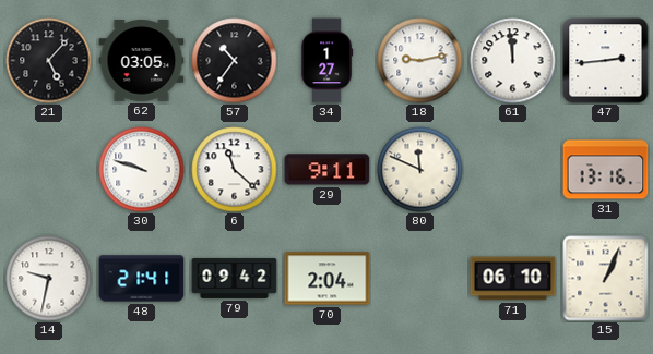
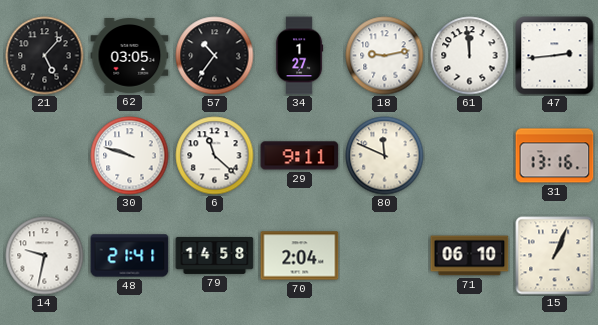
79: 09:42 -> 14:58
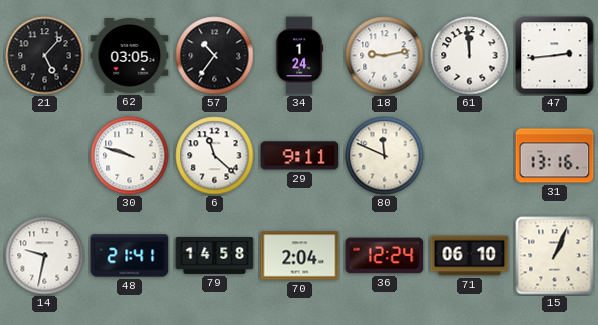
34: 1:27 -> 1:24
36: none -> 12:24
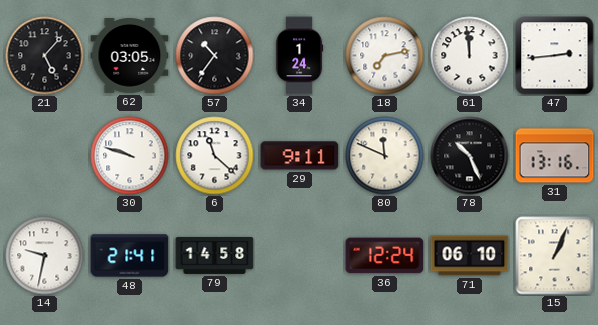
18: 9:13 -> 7:13
78: none -> 10:26
70: 2:04 -> none
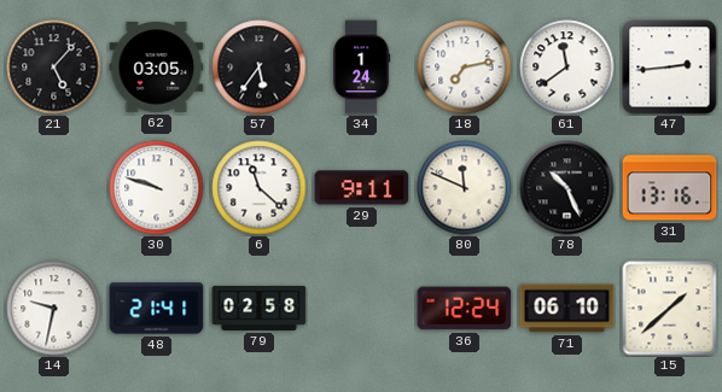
57: 10:36 -> 5:36
61: 11:59 -> 11:39
79: 14:58 -> 02:58
15: 1:04 -> 1:38
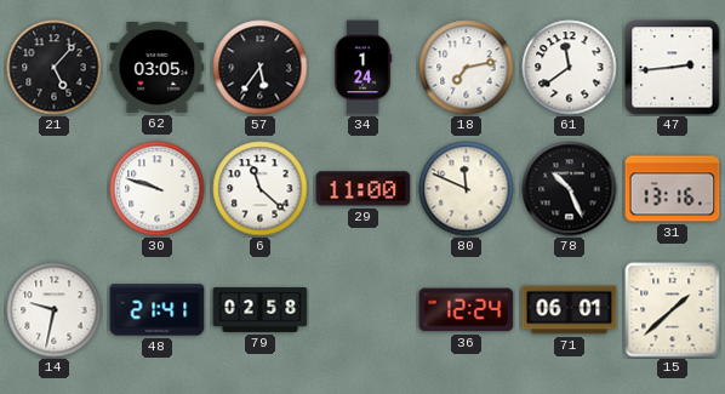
29: 9:11 -> 11:00
71: 06:10 -> 06:01
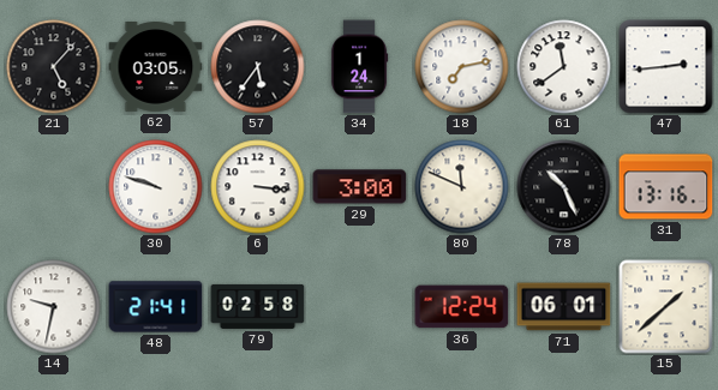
6: 11:22 -> 3:16
29: 11:00 -> 3:00
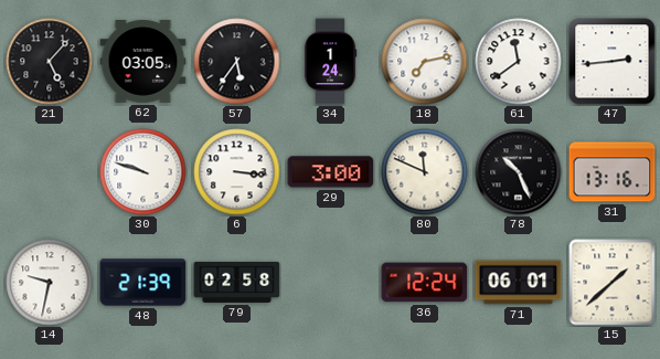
48: 21:41 -> 21:39
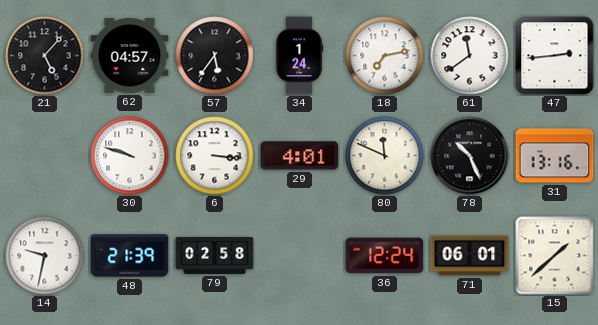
62: 03:05 -> 04:57
29: 3:00 -> 4:01
